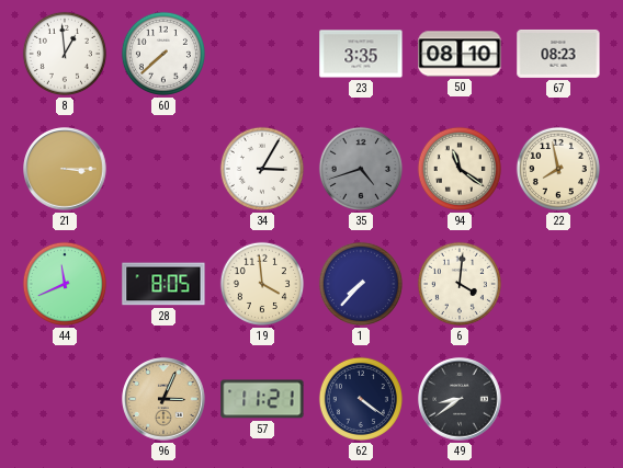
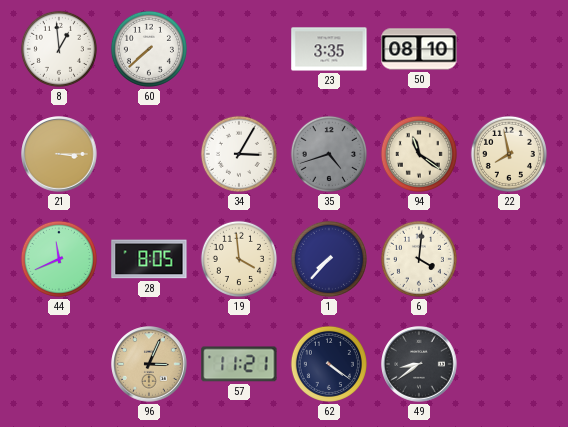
67: 08:23 -> none
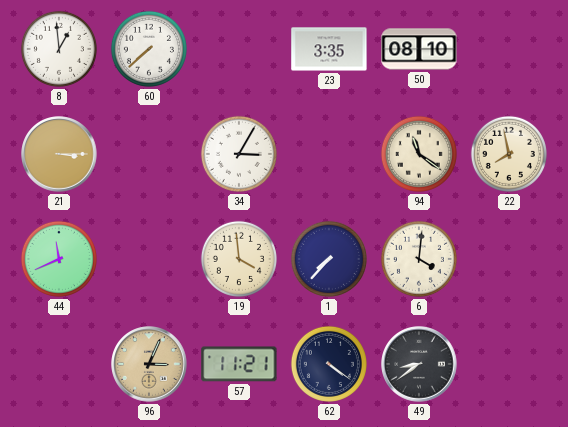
35: 4:42 -> none
28: 8:05 -> none
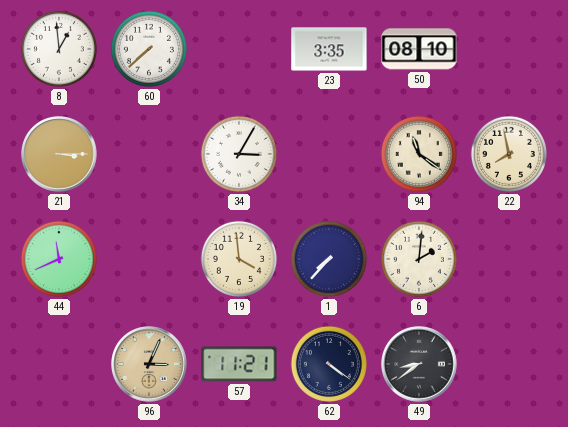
6: 4:01 -> 2:01
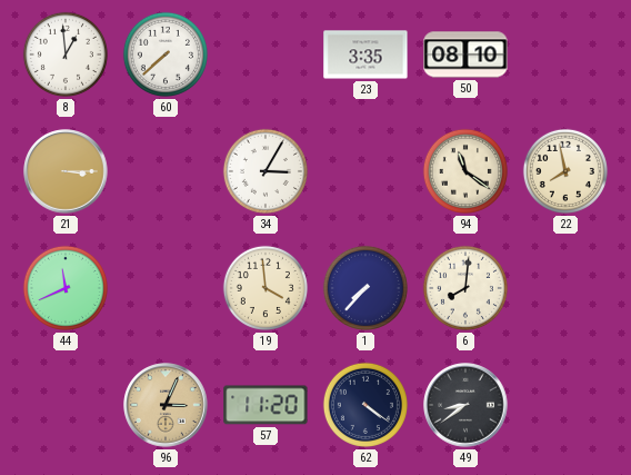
6: 2:01 -> 8:01
57: 11:21 -> 11:20
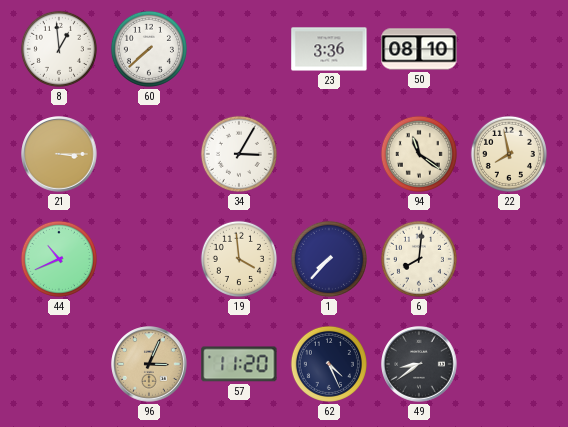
23: 3:35 -> 3:36
44: 11:41 -> 10:41
62: 4:21 -> 4:26
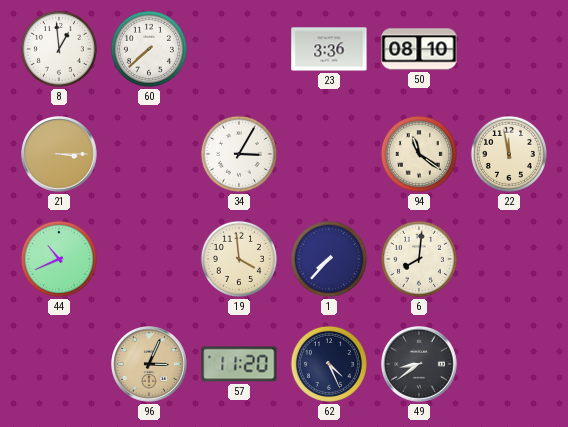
22: 7:58 -> 11:58
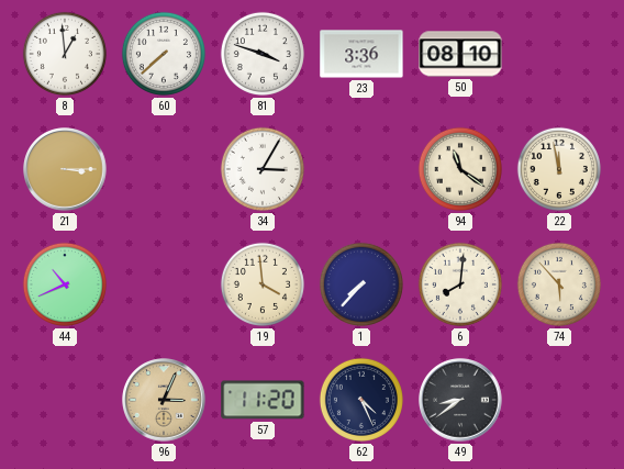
81: none -> 3:48
74: none -> 5:53
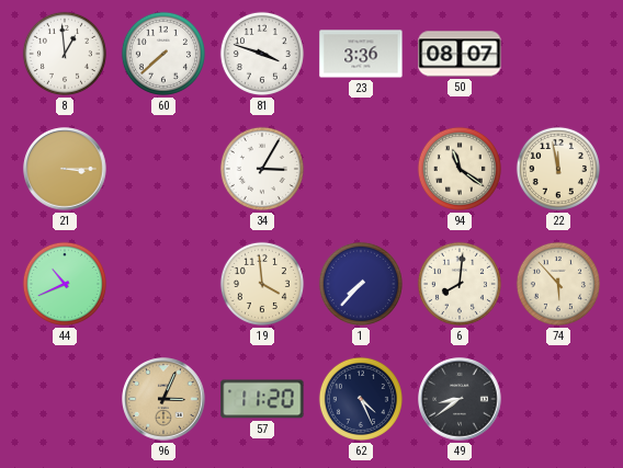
50: 08:10 -> 08:07
